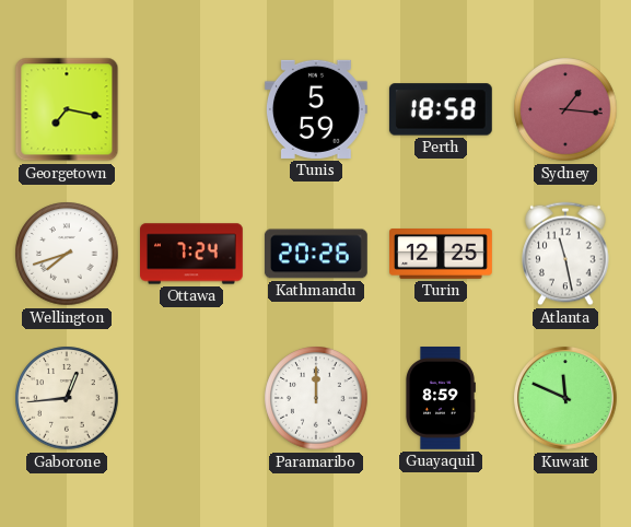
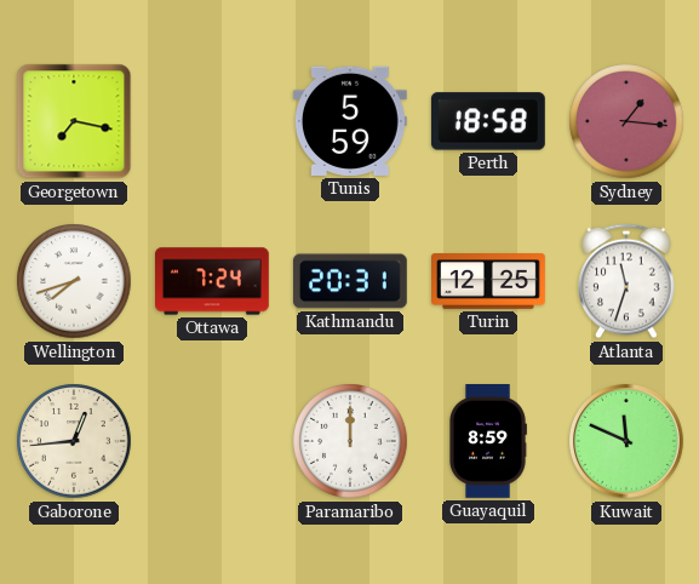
Kathmandu: 20:26 -> 20:31
Atlanta: 11:28 -> 11:33
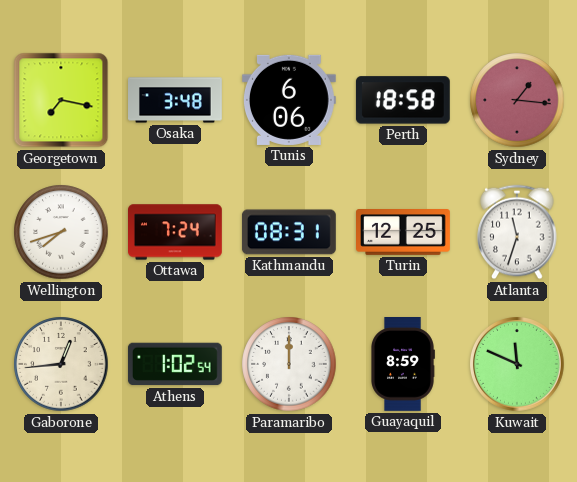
Osaka: none -> 3:48
Tunis: 5:59 -> 6:06
Kathmandu: 20:31 -> 08:31
Athens: none -> 1:02
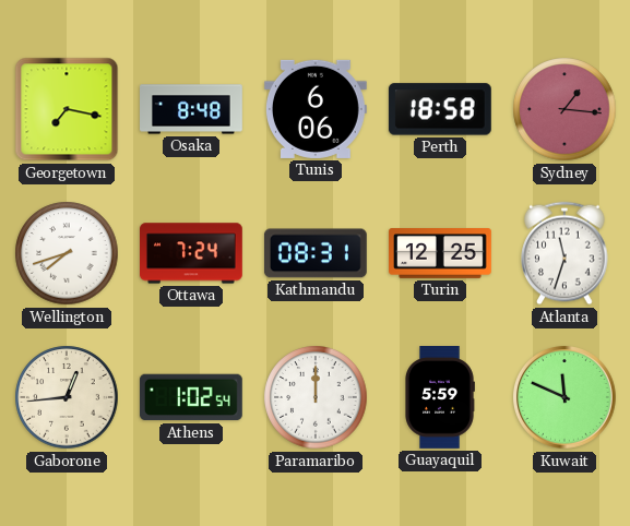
Osaka: 3:48 -> 8:48
Guayaquil: 8:59 -> 5:59
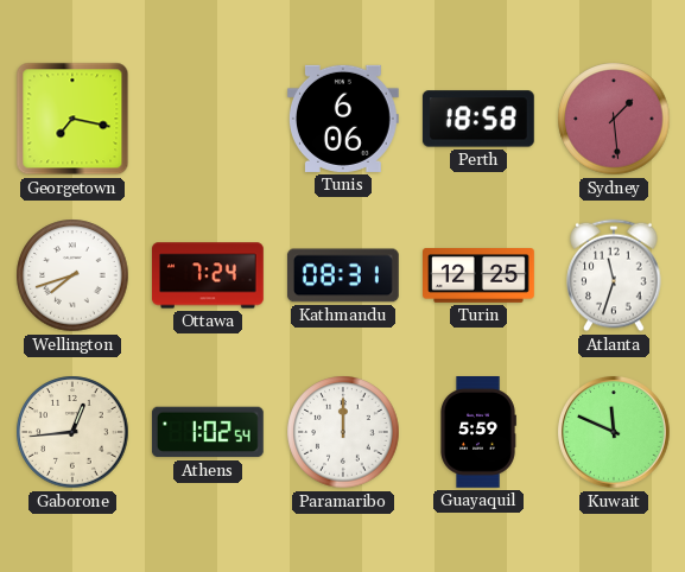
Osaka: 8:48 -> none
Sydney: 1:16 -> 1:29
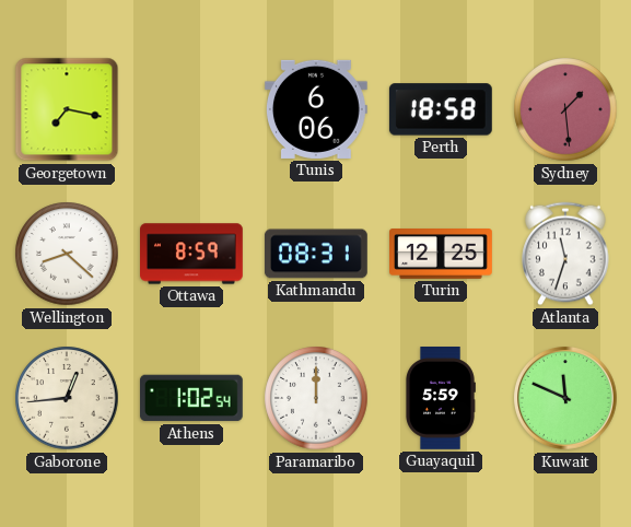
Wellington: 7:42 -> 8:22
Ottawa: 7:24 -> 8:59
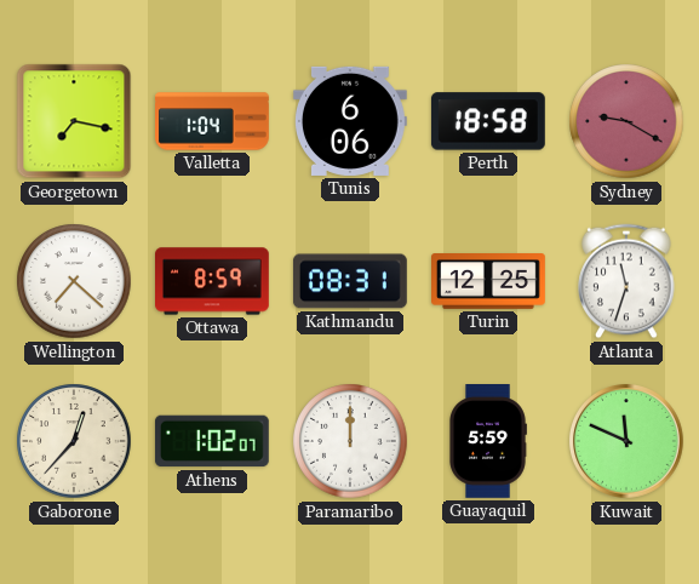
Valletta: none -> 1:04
Sydney: 1:29 -> 9:20
Wellington: 8:22 -> 7:22
Gaborone: 12:44 -> 12:37
Athens: 1:02:54 -> 1:02:07
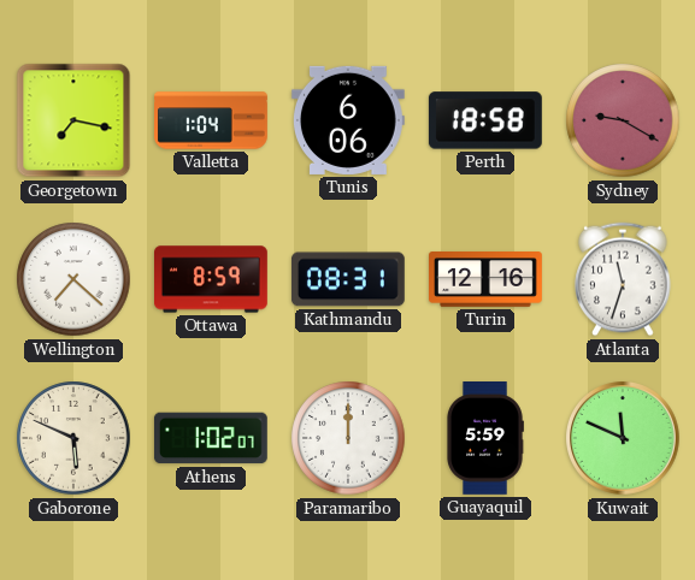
Turin: 12:25 -> 12:16
Gaborone: 12:37 -> 5:49
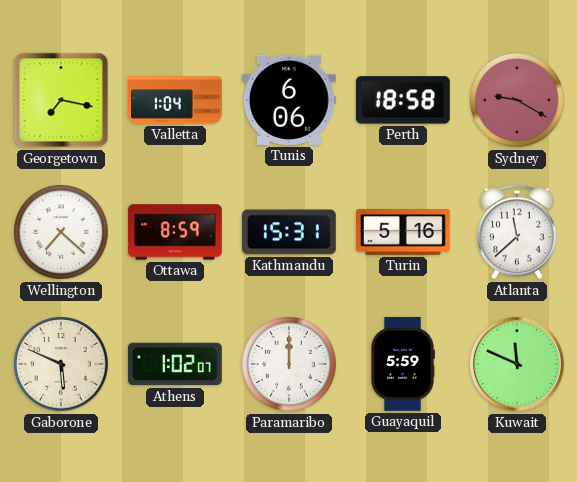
Kathmandu: 08:31 -> 15:31
Turin: 12:16 -> 5:16
Atlanta: 11:33 -> 11:38
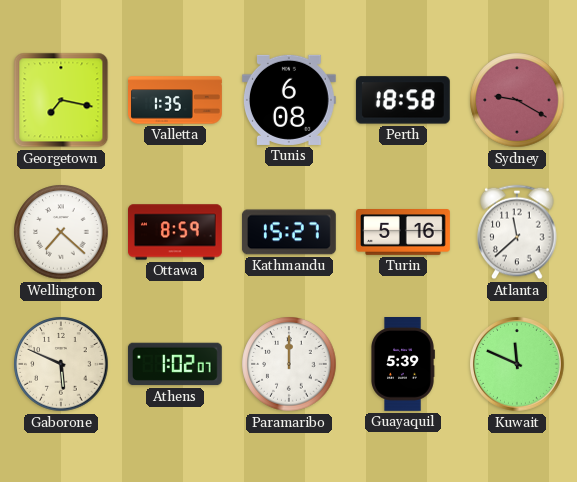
Valletta: 1:04 -> 1:35
Tunis: 6:06 -> 6:08
Kathmandu: 15:31 -> 15:27
Guayaquil: 5:59 -> 5:39
